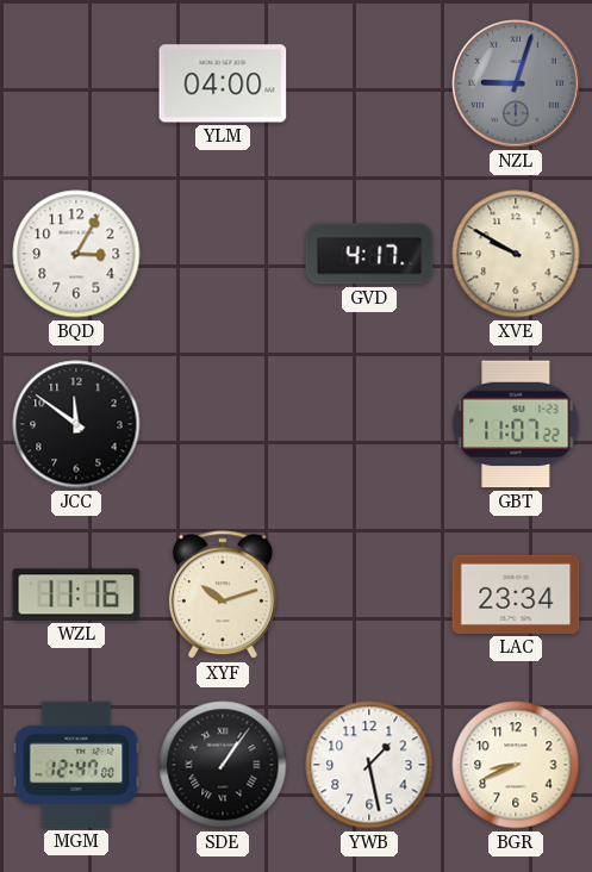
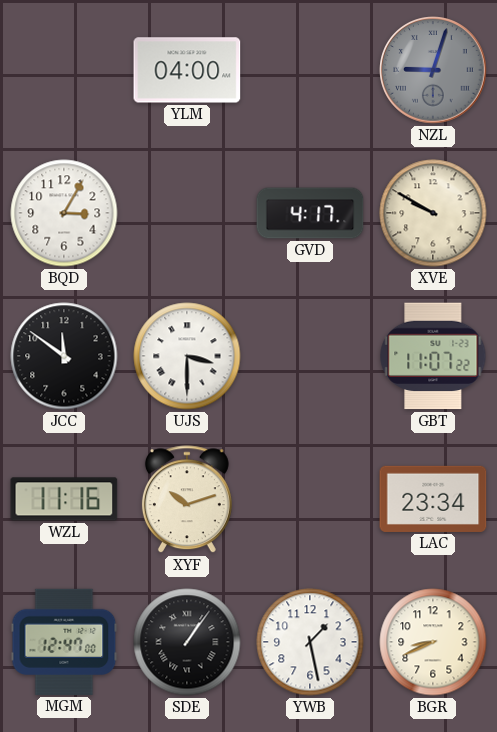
UJS: none -> 3:30
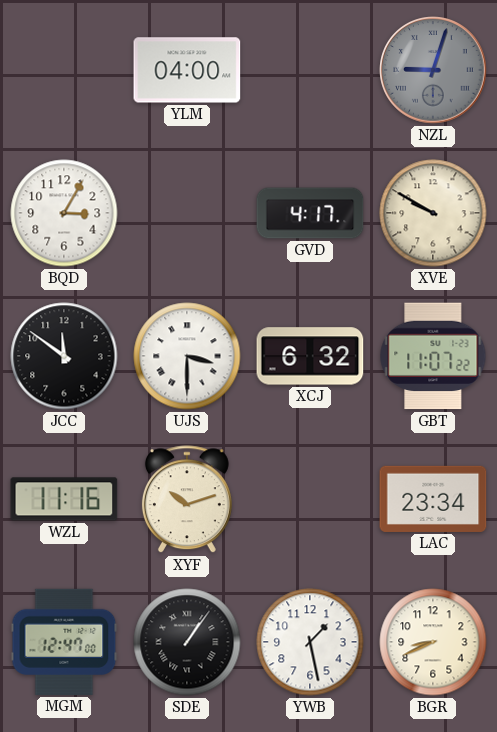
XCJ: none -> 6:32
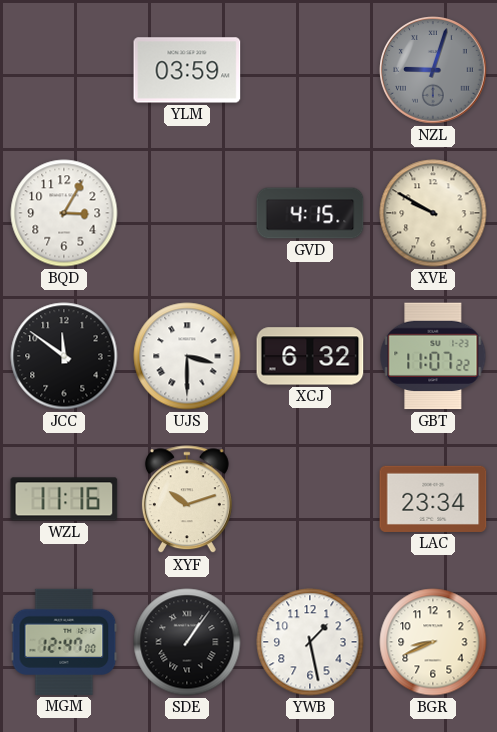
YLM: 04:00 -> 03:59
GVD: 4:17 -> 4:15
